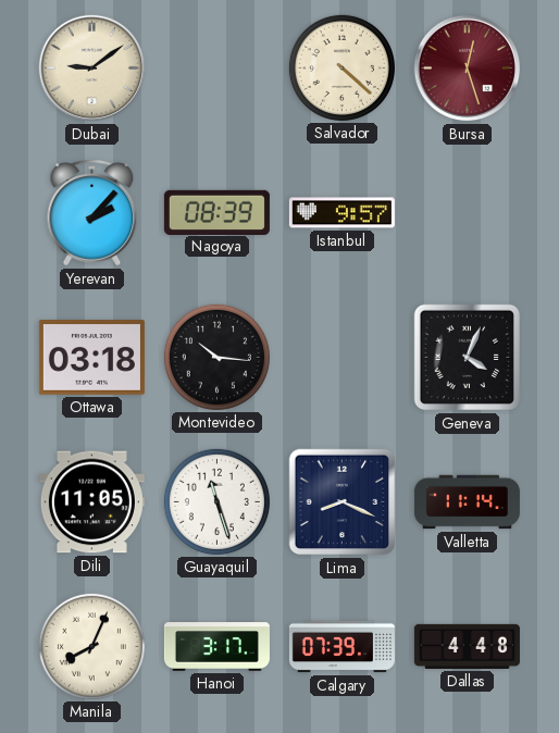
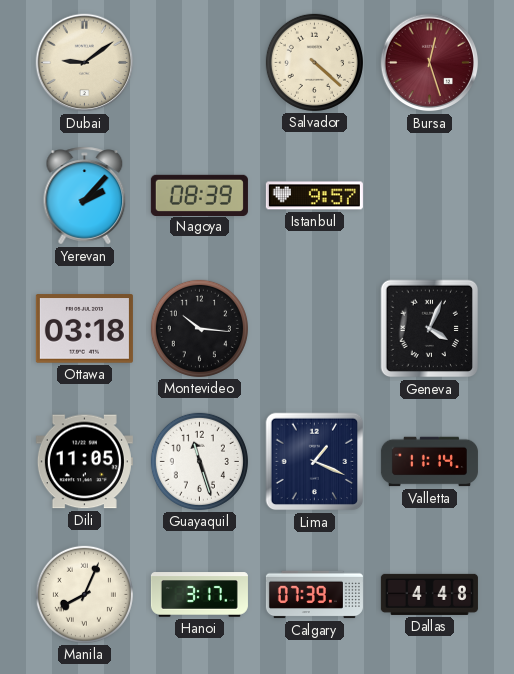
Lima: 8:19 -> 1:19
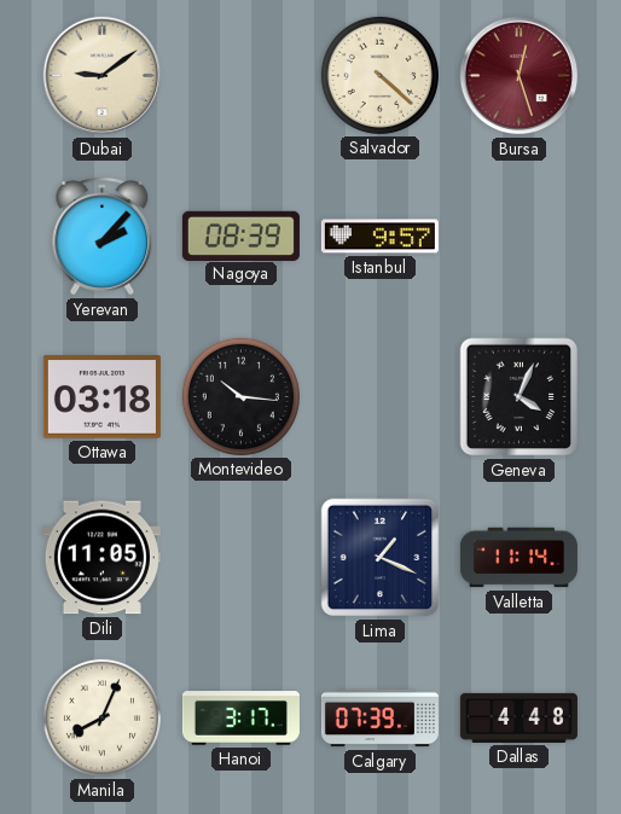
Guayaquil: 11:27 -> none
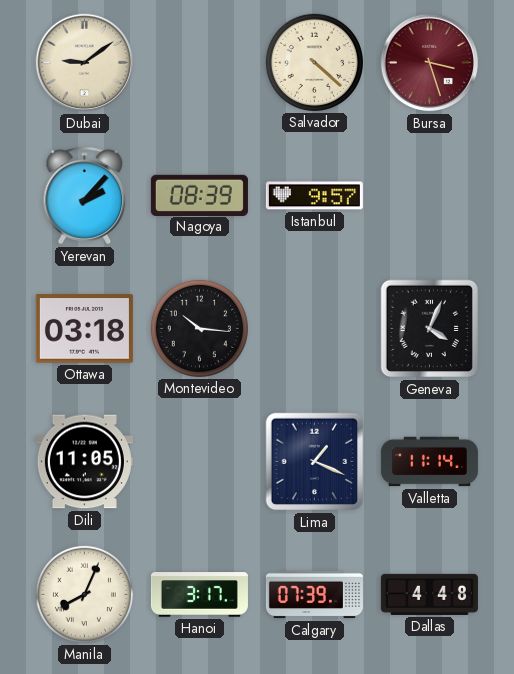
Bursa: 12:27 -> 3:27
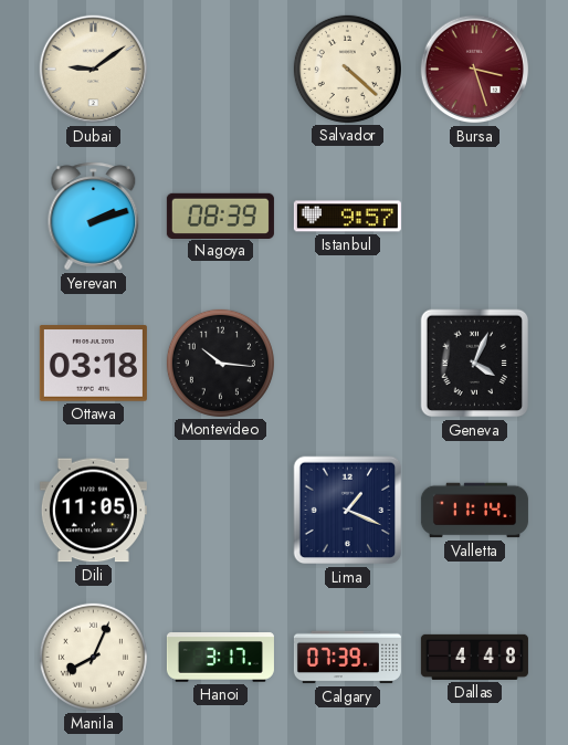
Yerevan: 2:07 -> 2:12
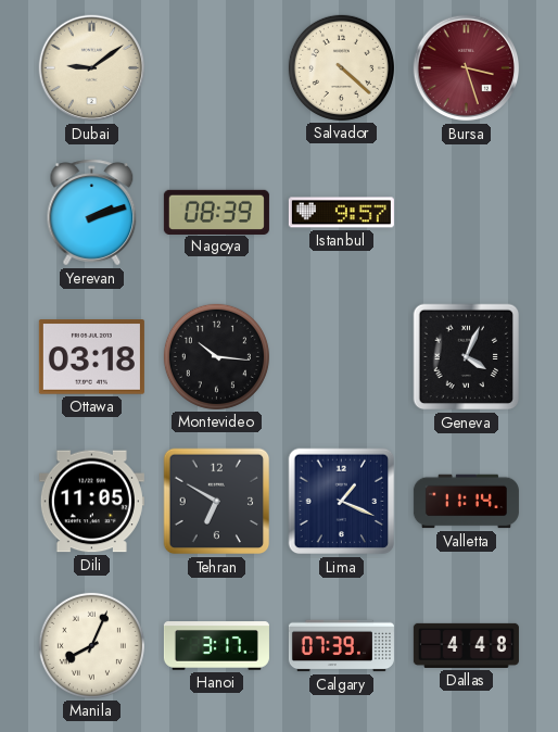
Tehran: none -> 6:50
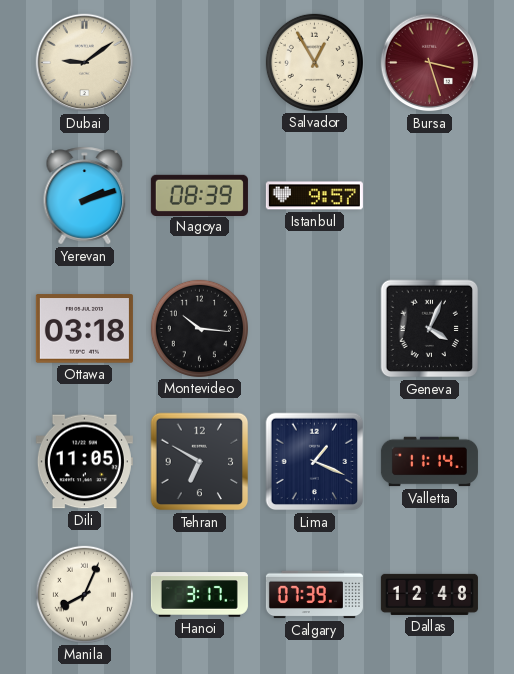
Salvador: 4:22 -> 12:55
Dallas: 4:48 -> 12:48
